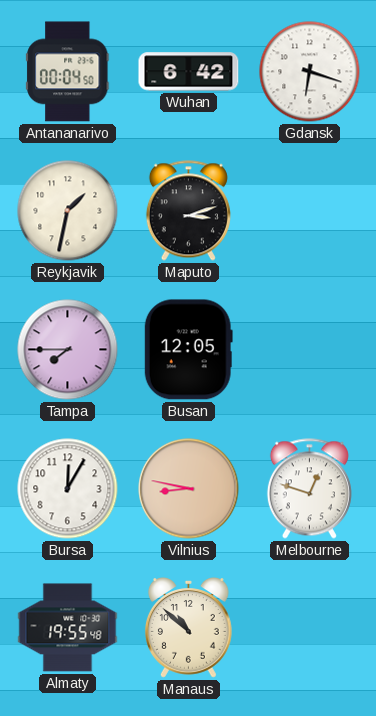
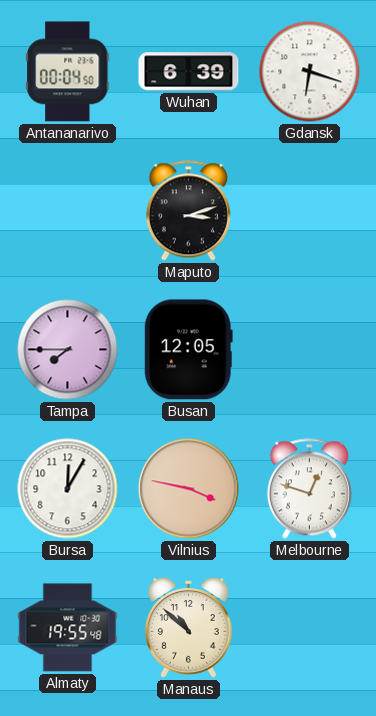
Wuhan: 6:42 -> 6:39
Reykjavik: 1:32 -> none
Vilnius: 8:47 -> 3:47
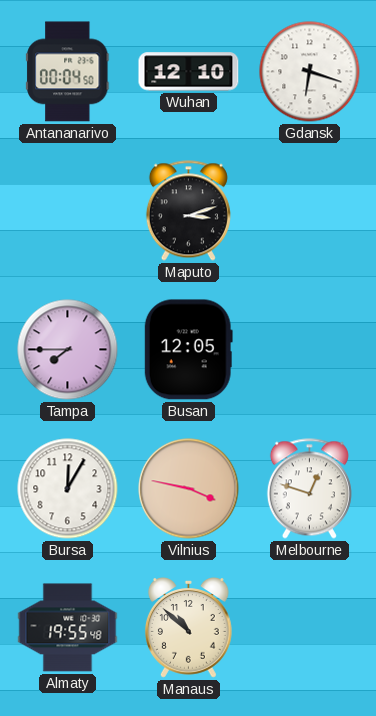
Wuhan: 6:39 -> 12:10
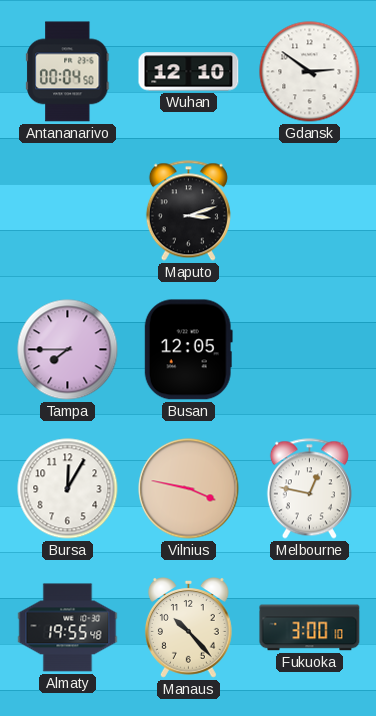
Gdansk: 6:18 -> 2:51
Melbourne: 12:48 -> 12:47
Manaus: 10:52 -> 10:23
Fukuoka: none -> 3:00
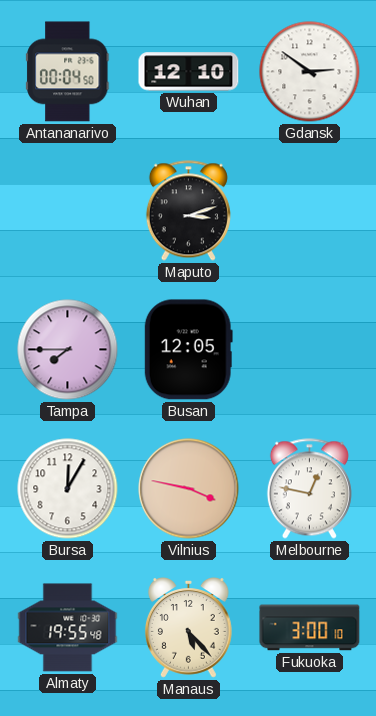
Manaus: 10:23 -> 5:23
